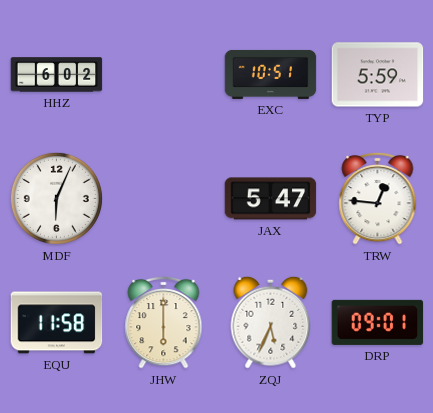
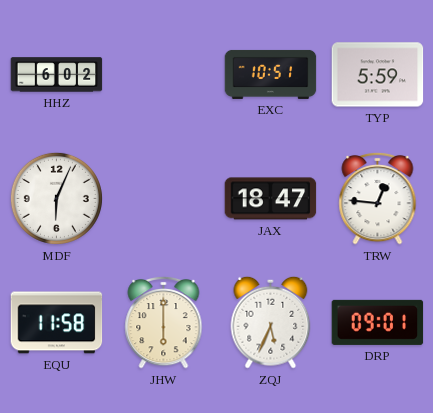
JAX: 5:47 -> 18:47
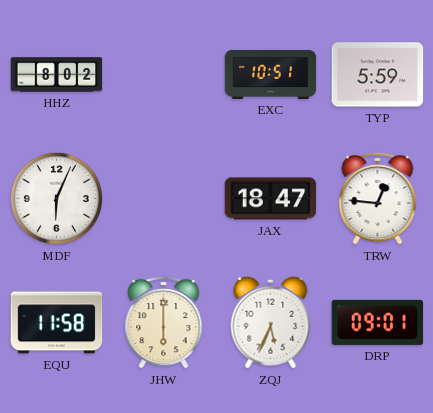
HHZ: 6:02 -> 8:02
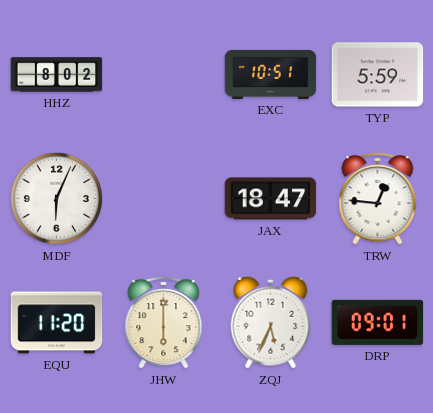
EQU: 11:58 -> 11:20
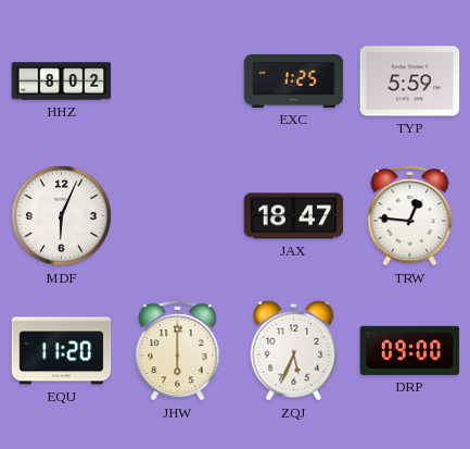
EXC: 10:51 -> 1:25
DRP: 09:01 -> 09:00
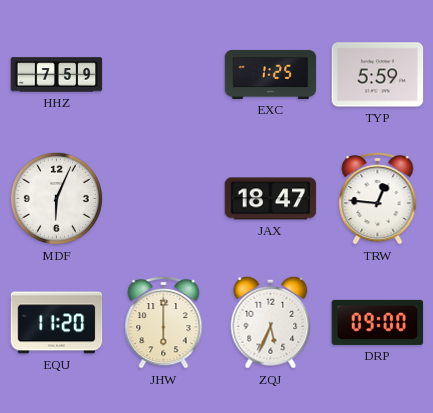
HHZ: 8:02 -> 7:59
